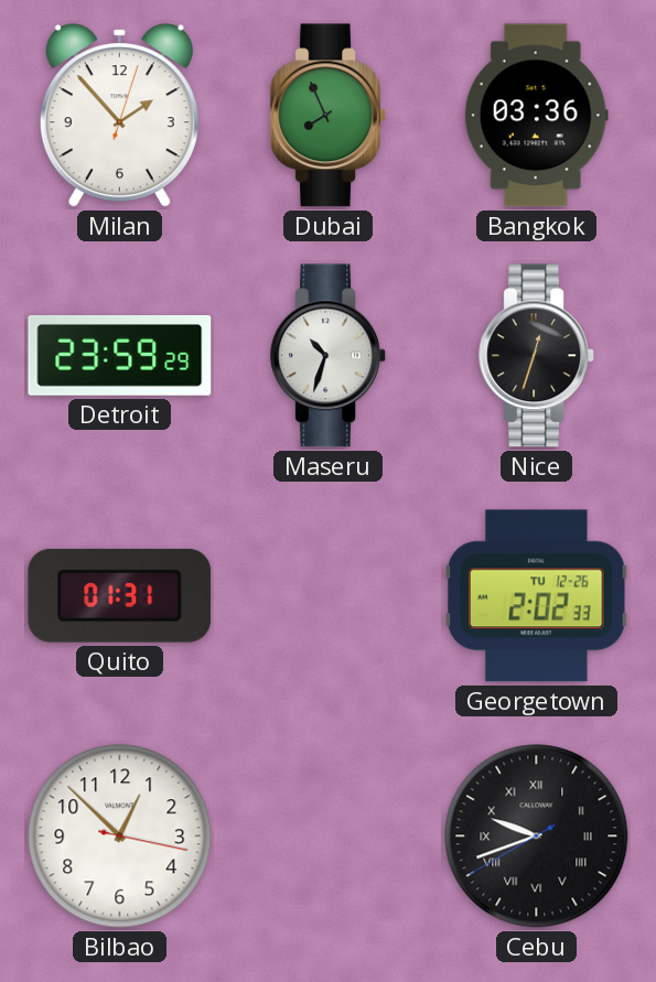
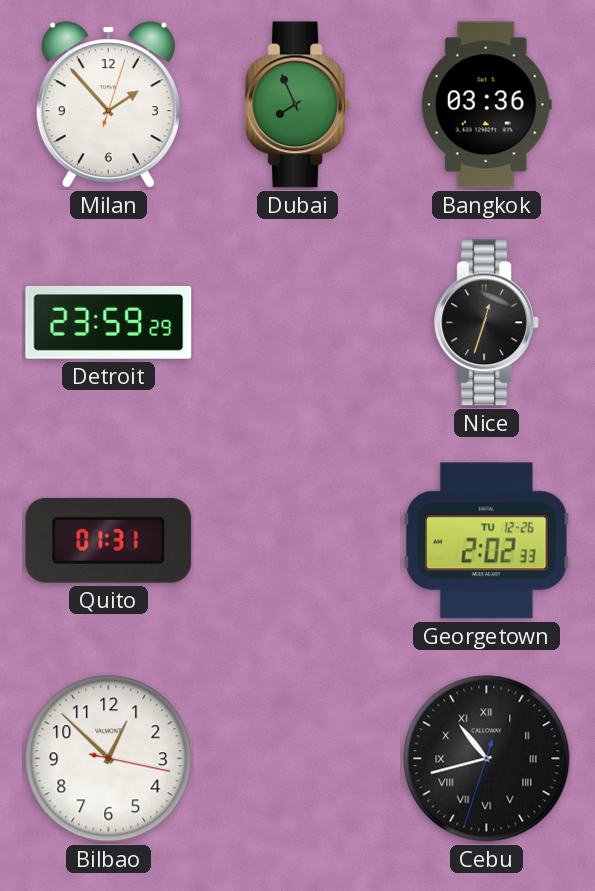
Maseru: 10:33 -> none
Cebu: 9:41 -> 10:42
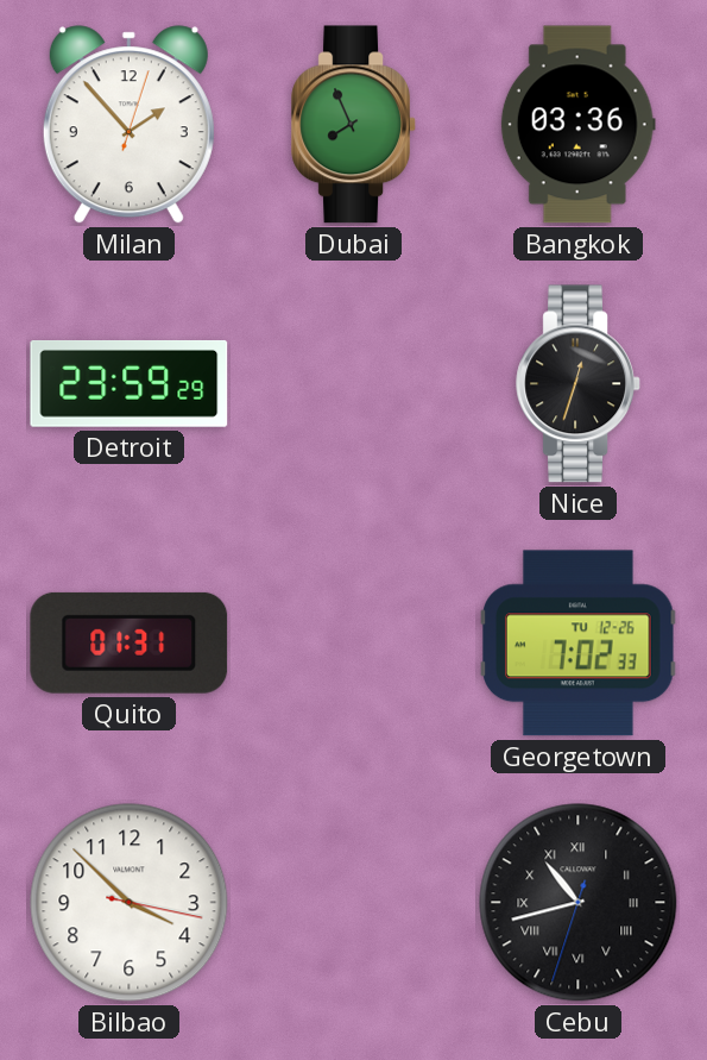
Georgetown: 2:02 -> 7:02
Bilbao: 12:52 -> 3:52
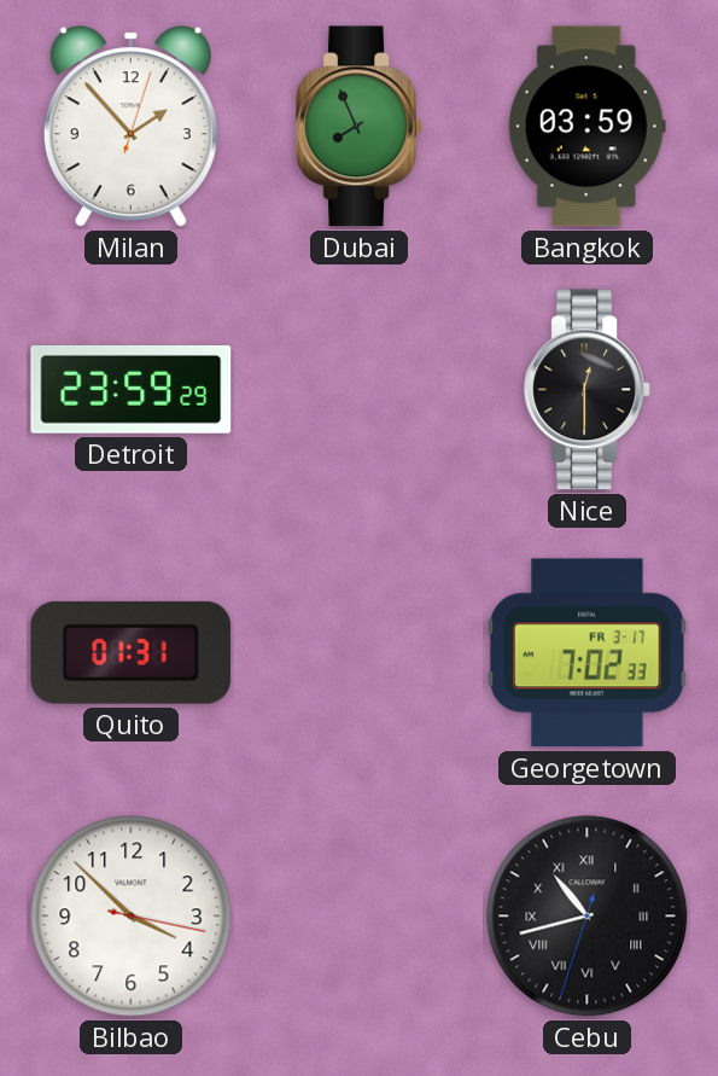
Bangkok: 03:36 -> 03:59
Nice: 12:33 -> 12:30
Georgetown date: TU 12-26 -> FR 3-17
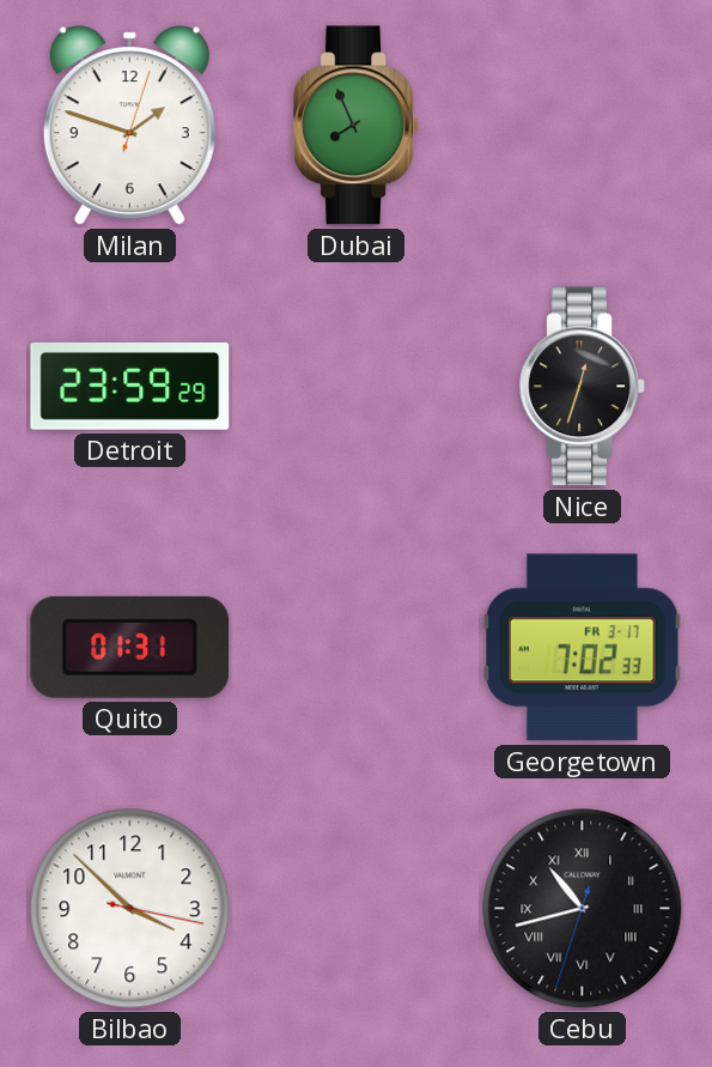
Milan: 1:53 -> 1:48
Bangkok: 03:59 -> none
Nice: 12:30 -> 12:33
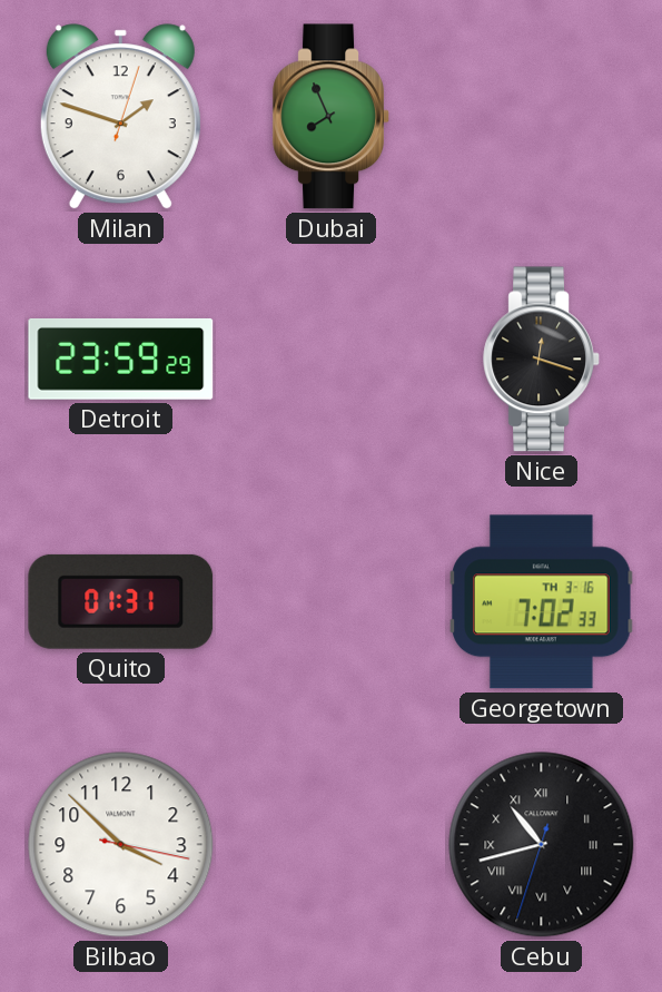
Nice: 12:33 -> 12:18
Georgetown date: FR 3-17 -> TH 3-16
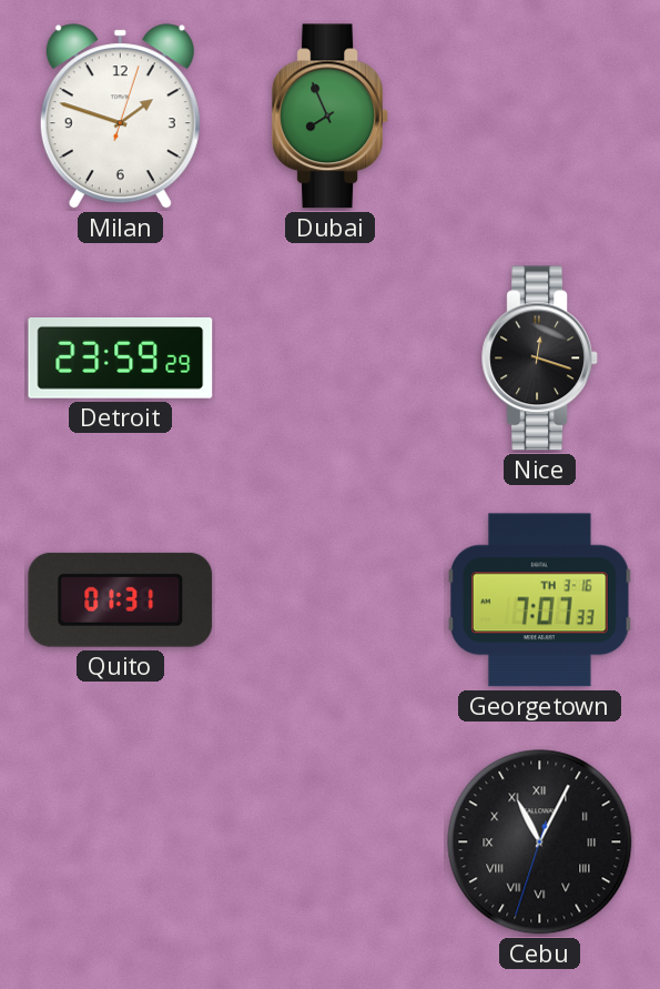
Georgetown: 7:02 -> 7:07
Bilbao: 3:52 -> none
Cebu: 10:42 -> 11:04
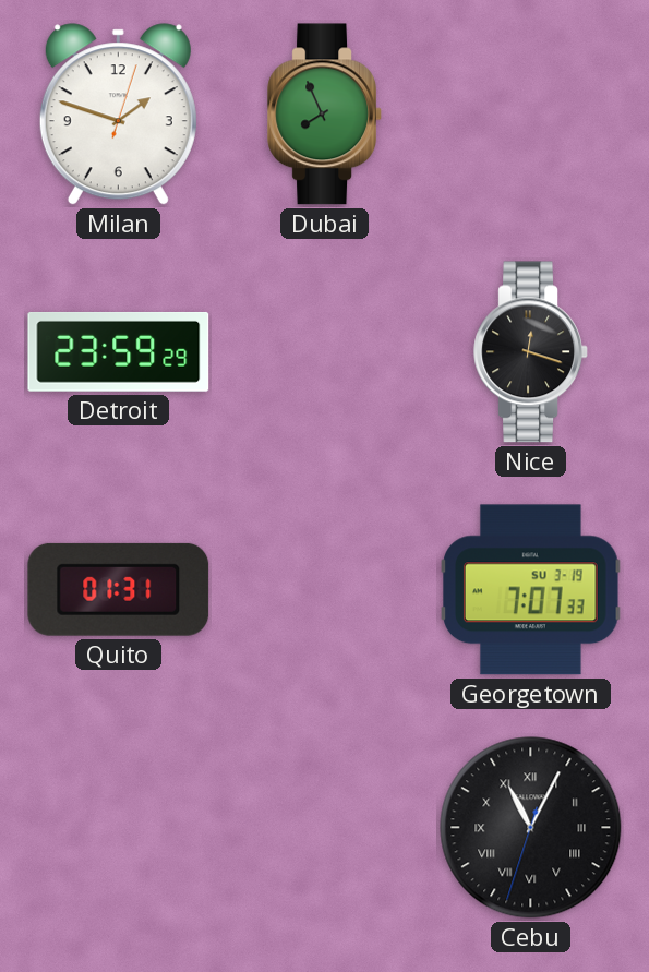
Georgetown date: TH 3-16 -> SU 3-19
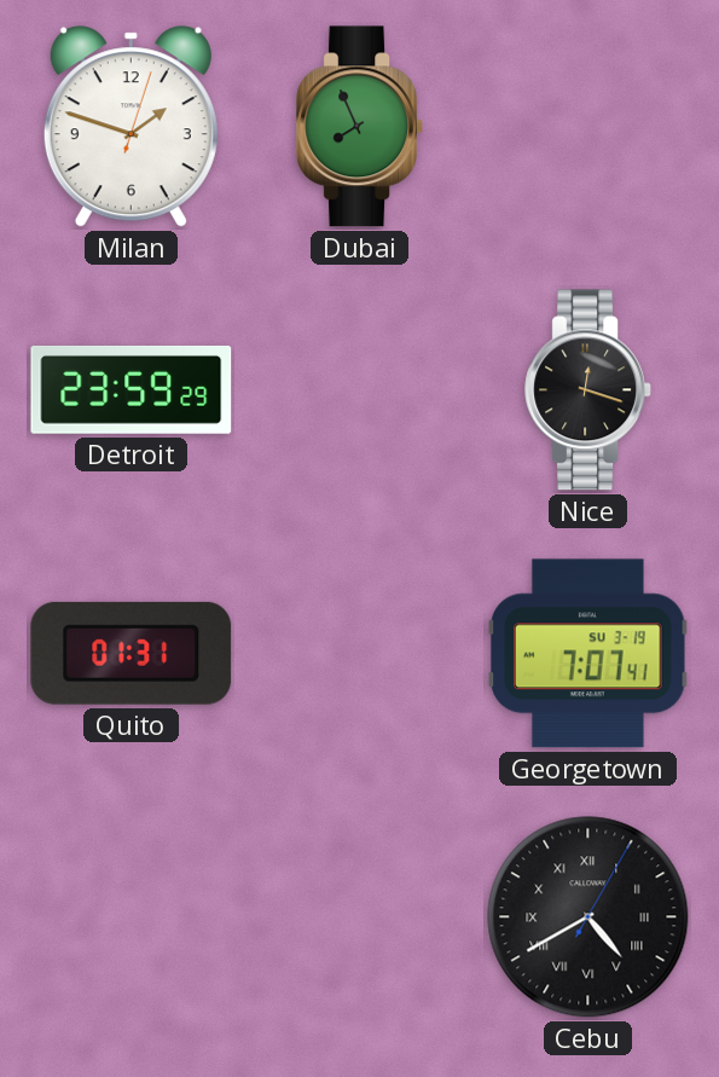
Georgetown: 7:07:33 -> 7:07:41
Cebu: 11:04 -> 4:40
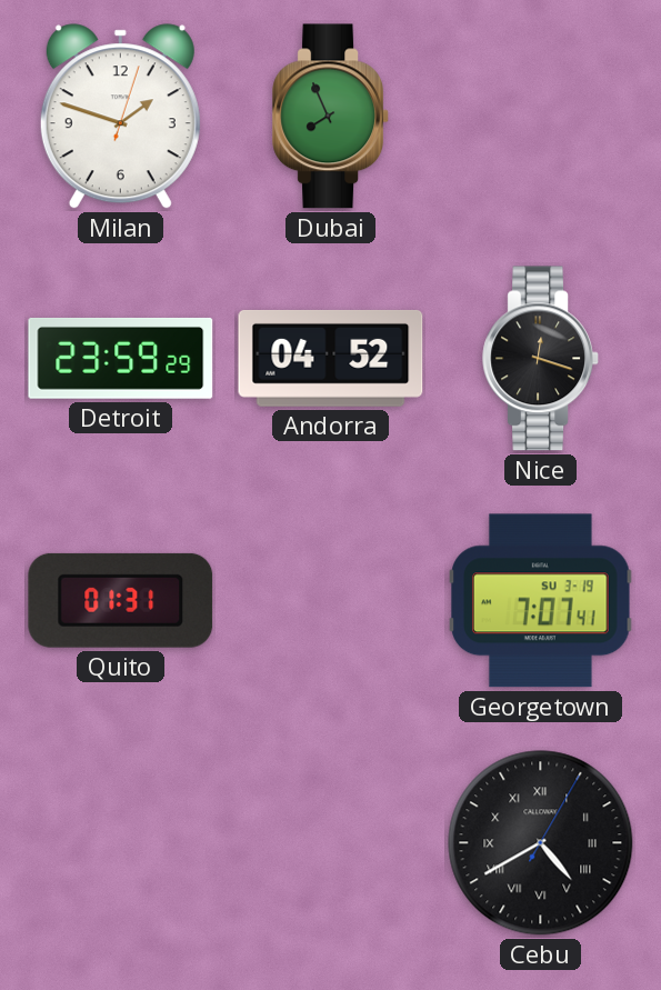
Andorra: none -> 04:52
